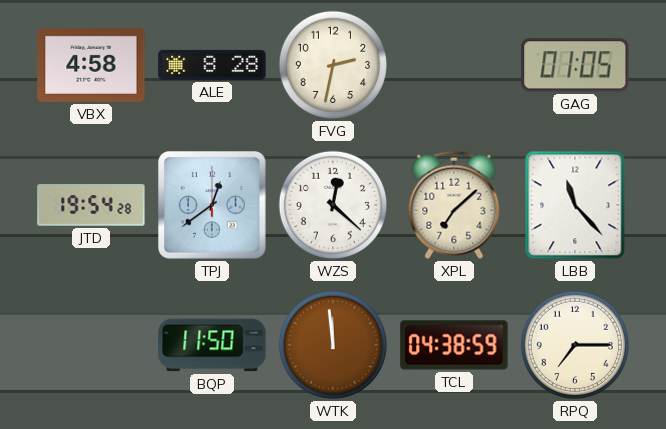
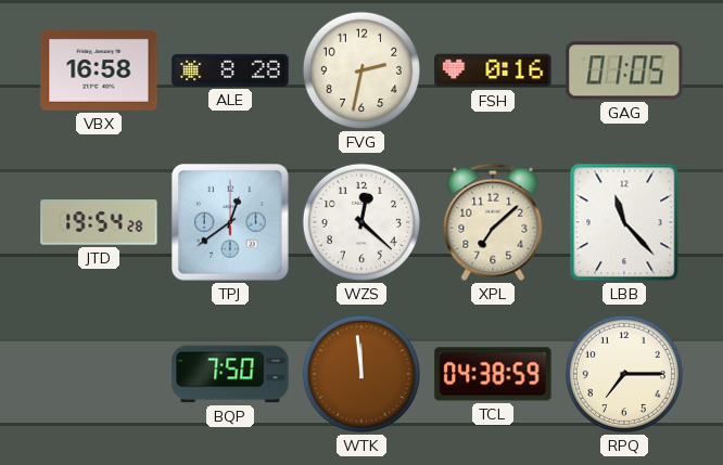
VBX: 4:58 -> 16:58
FSH: none -> 0:16
BQP: 11:50 -> 7:50
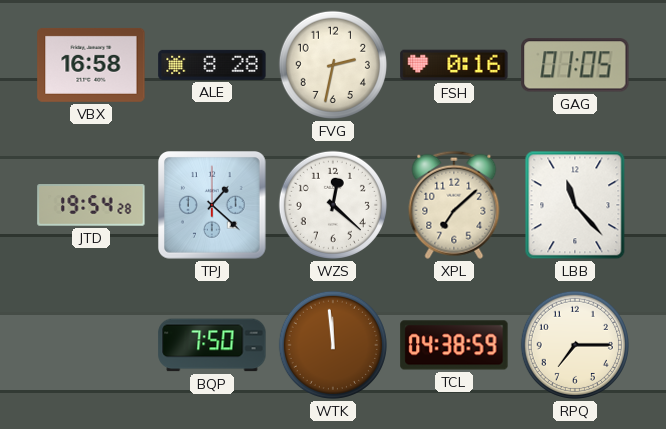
TPJ: 12:39 -> 1:22
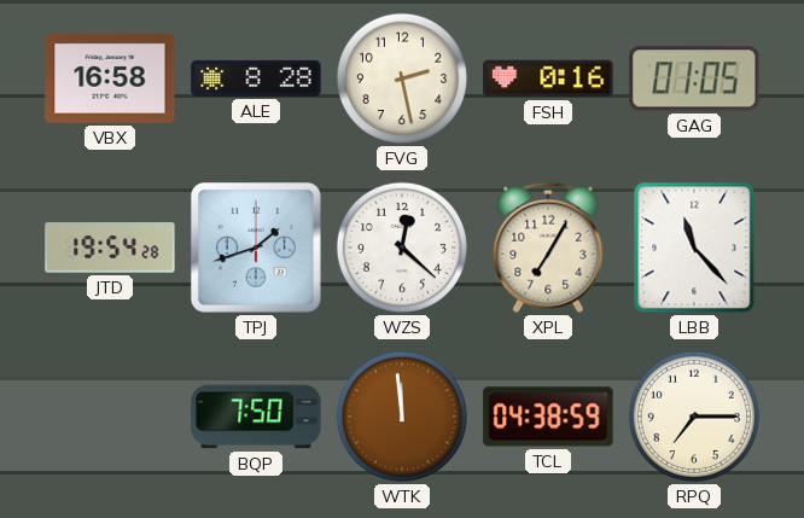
FVG: 2:32 -> 2:28
TPJ: 1:22 -> 1:42
XPL: 7:08 -> 7:05
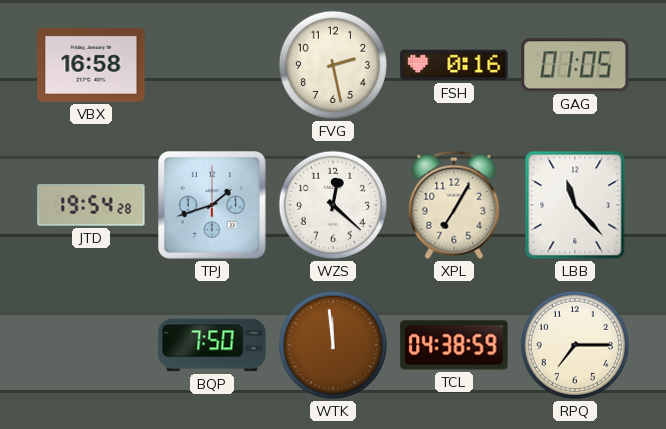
ALE: 8:28 -> none
